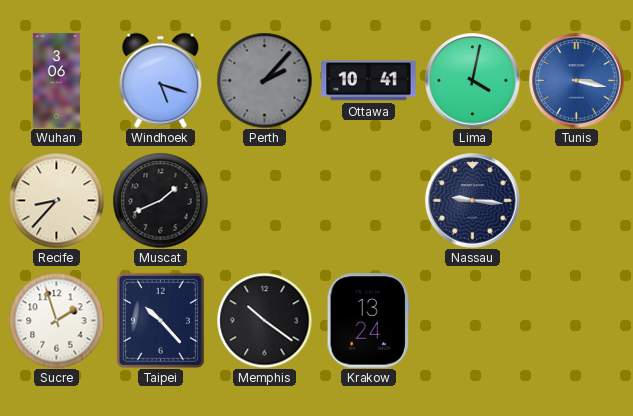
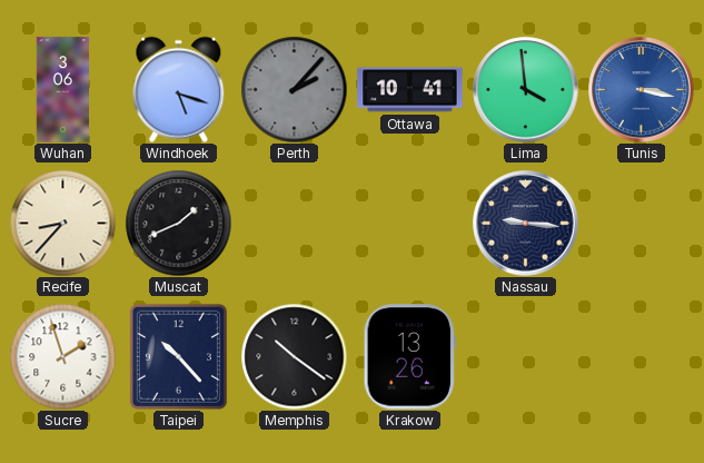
Lima: 4:02 -> 3:59
Krakow: 13:24 -> 13:26
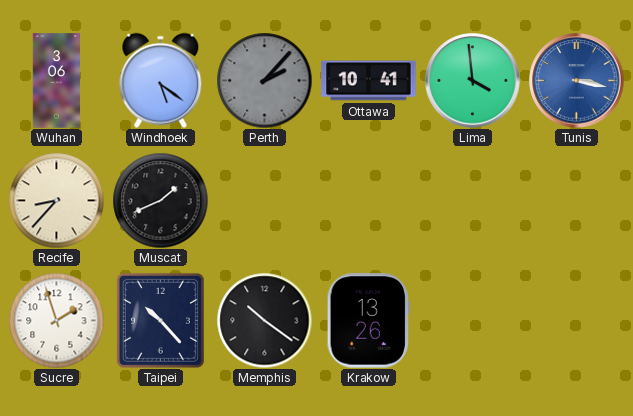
Windhoek: 5:18 -> 5:21
Nassau: 9:16 -> none
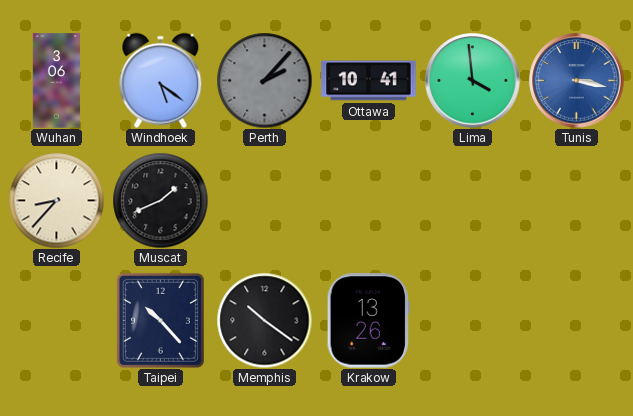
Sucre: 1:57 -> none
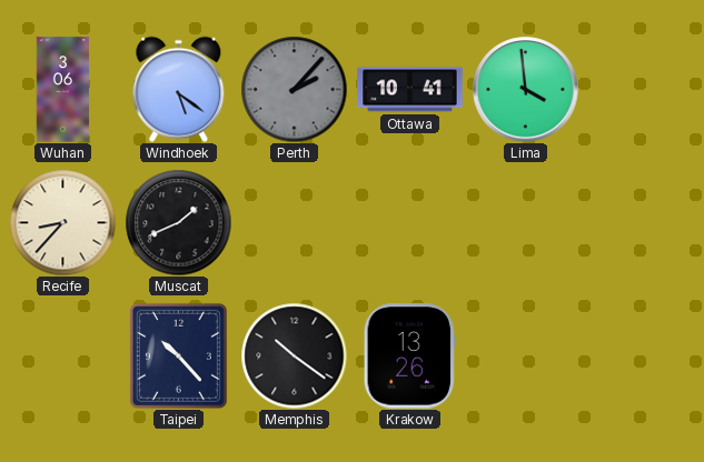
Tunis: 3:17 -> none
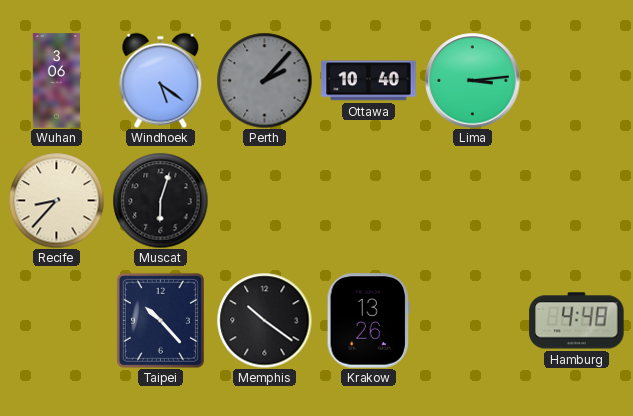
Ottawa: 10:41 -> 10:40
Lima: 3:59 -> 3:14
Muscat: 1:41 -> 6:03
Hamburg: none -> 4:48
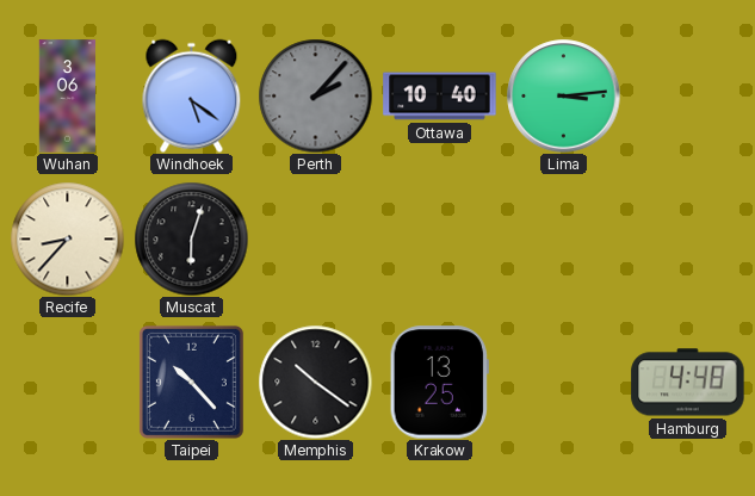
Krakow: 13:26 -> 13:25
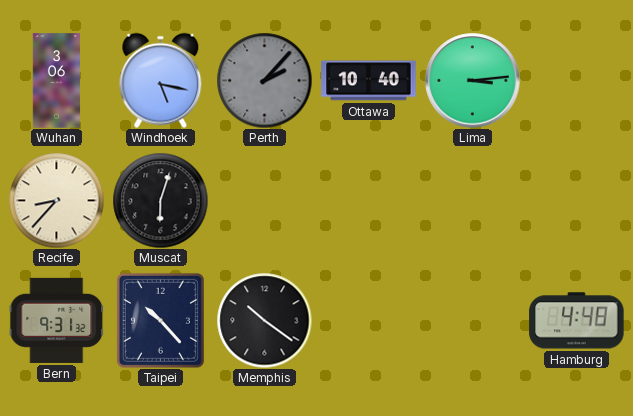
Windhoek: 5:21 -> 5:17
Bern: none -> 9:31
Krakow: 13:25 -> none
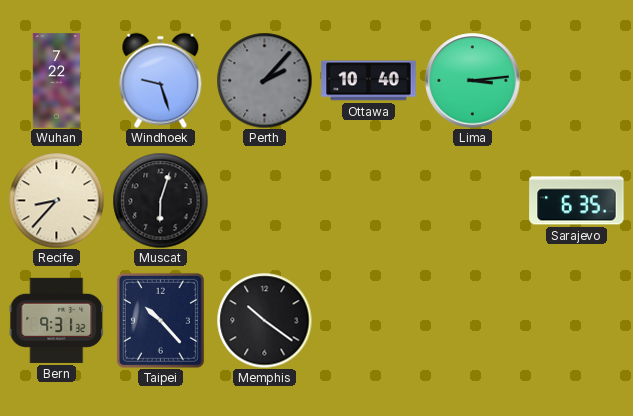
Wuhan: 3:06 -> 7:22
Windhoek: 5:17 -> 9:27
Sarajevo: none -> 6:35
Hamburg: 4:48 -> none
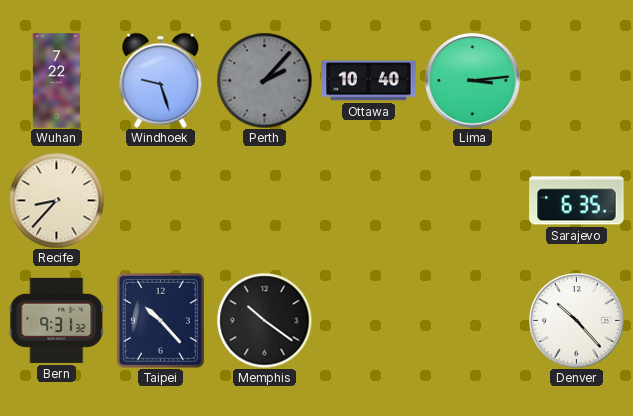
Muscat: 6:03 -> none
Denver: none -> 10:23
